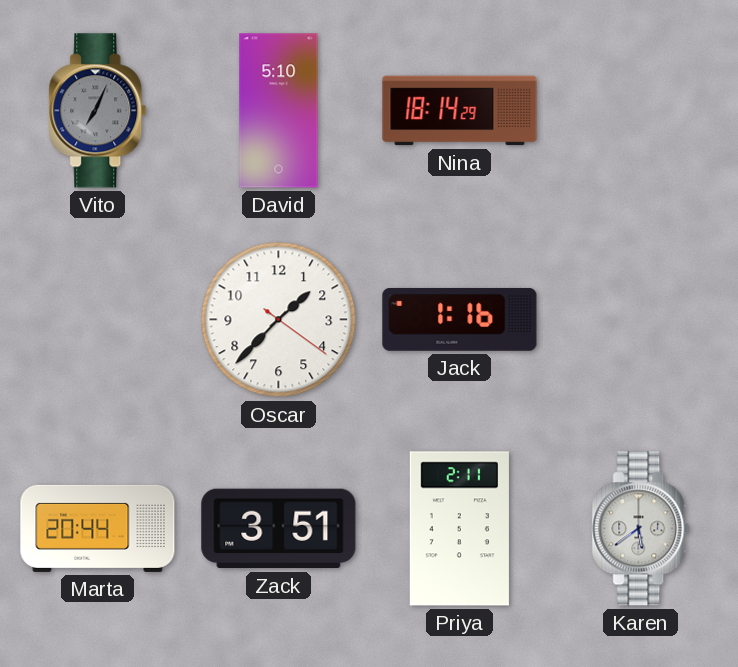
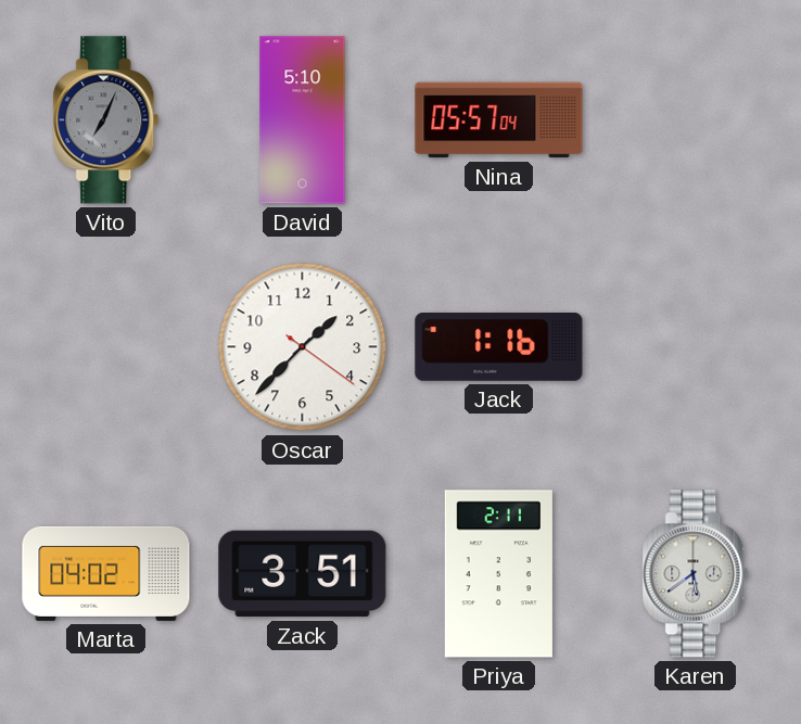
Nina: 18:14 -> 05:57
Marta: 20:44 -> 04:02
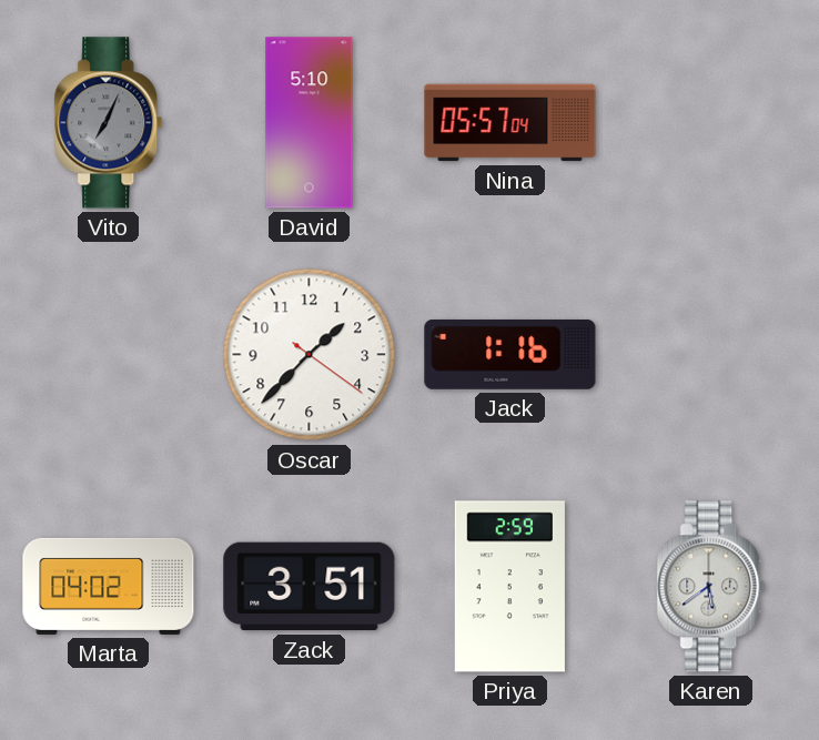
Priya: 2:11 -> 2:59
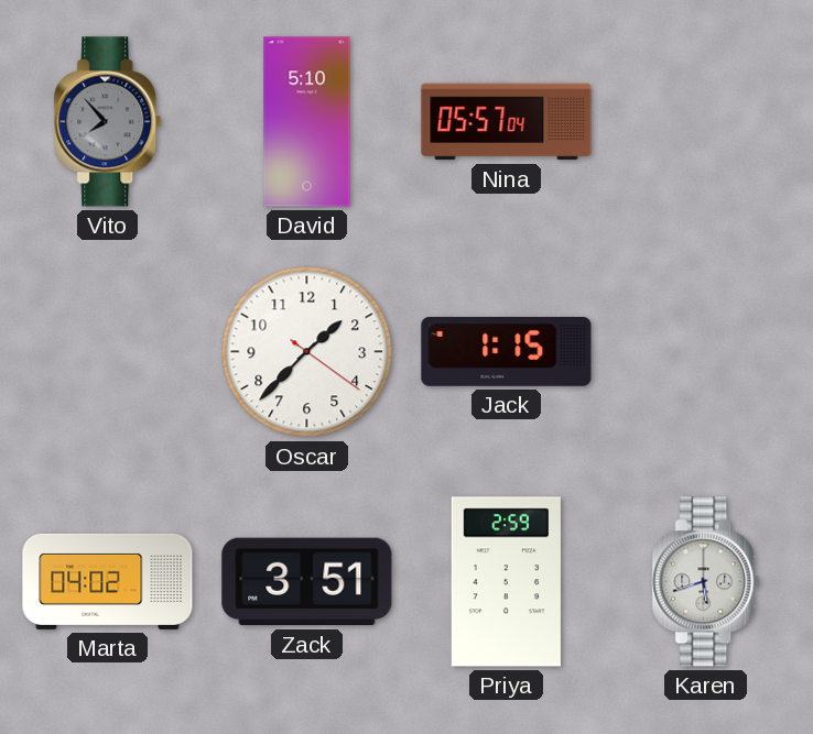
Vito: 7:04 -> 7:53
Jack: 1:16 -> 1:15
Karen: 5:39 -> 5:42
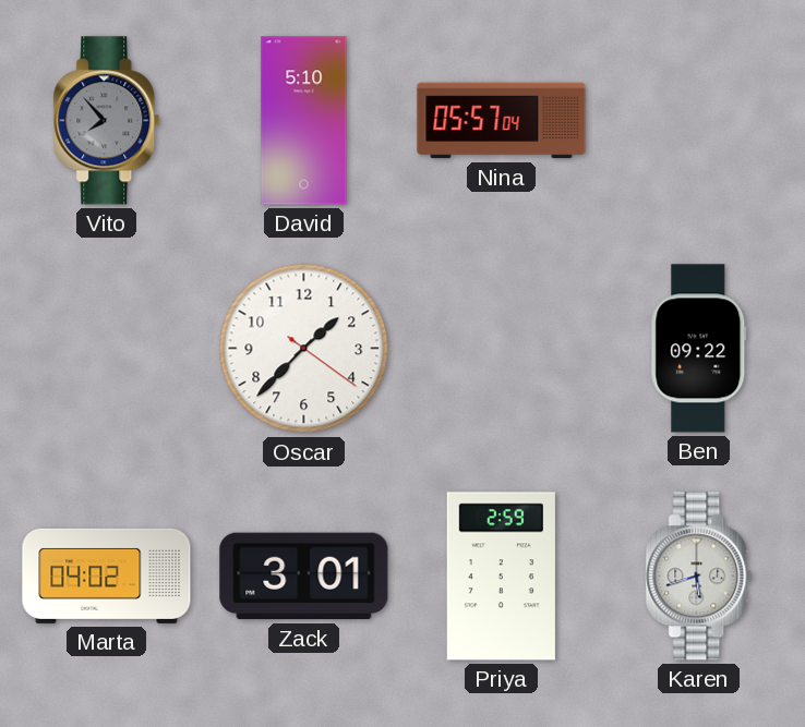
Jack: 1:15 -> none
Ben: none -> 09:22
Zack: 3:51 -> 3:01
